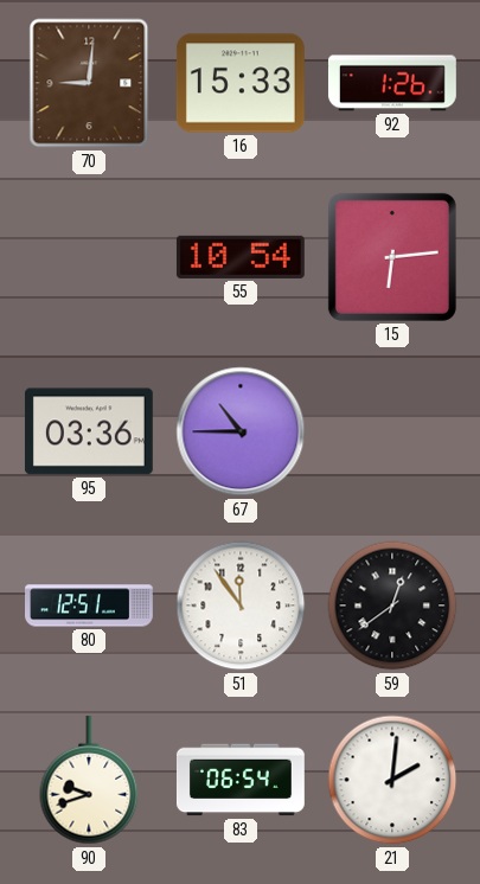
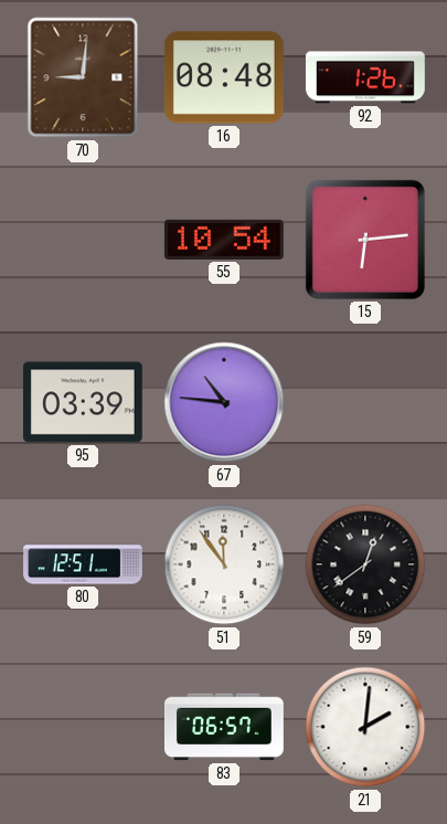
16: 15:33 -> 08:48
95: 03:36 -> 03:39
67: 10:45 -> 10:46
90: 9:42 -> none
83: 06:54 -> 06:57
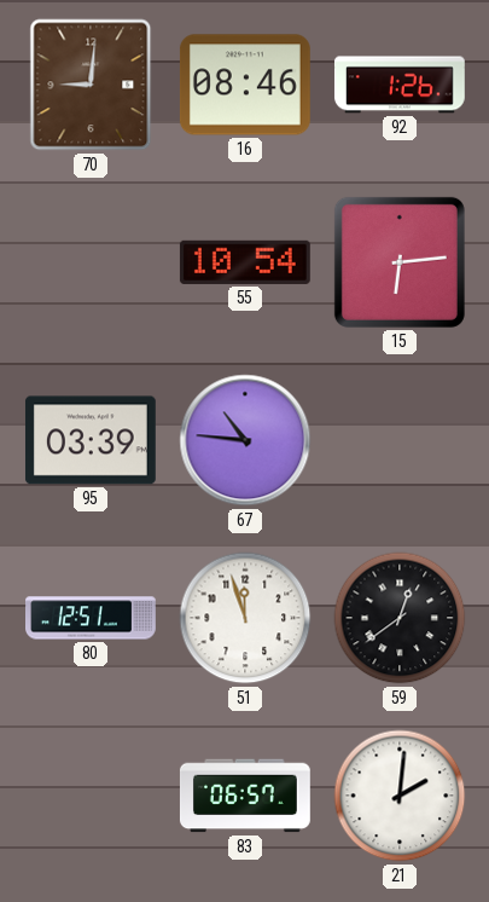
16: 08:48 -> 08:46
51: 11:54 -> 11:57
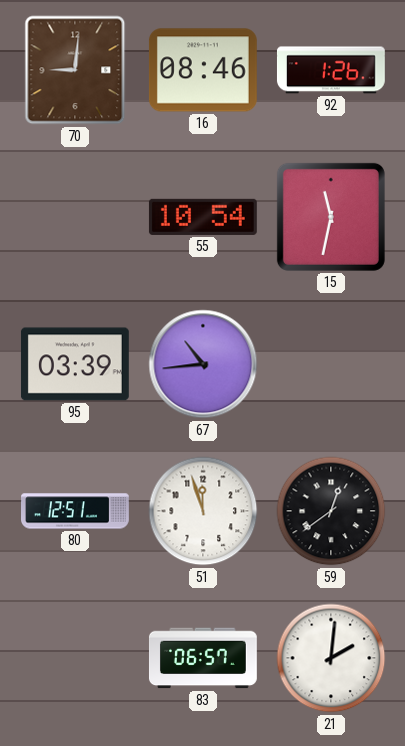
15: 6:14 -> 11:32
67: 10:46 -> 10:44
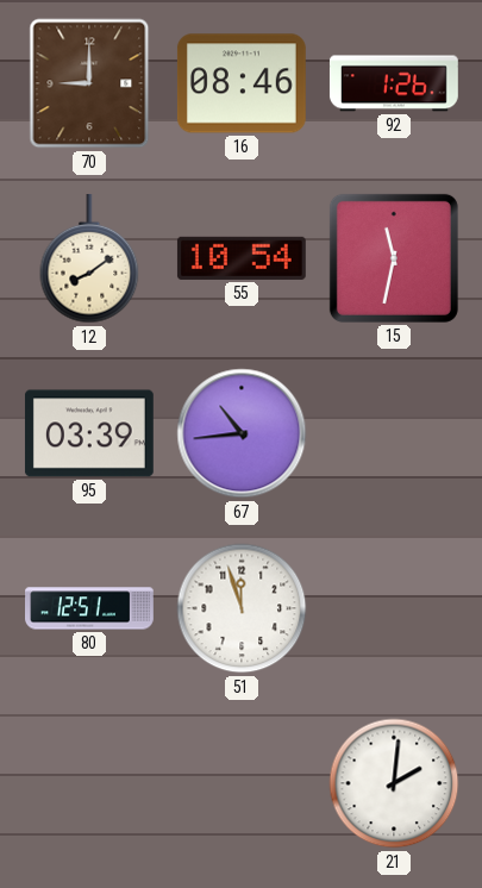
70: 9:01 -> 9:00
12: none -> 8:09
59: 12:39 -> none
83: 06:57 -> none
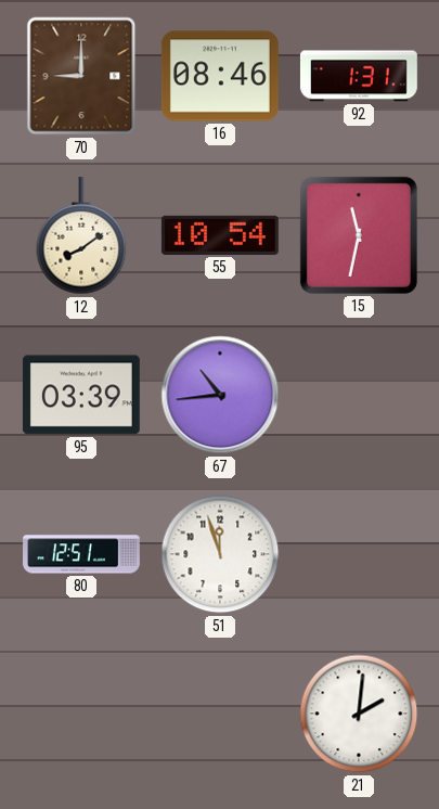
92: 1:26 -> 1:31
